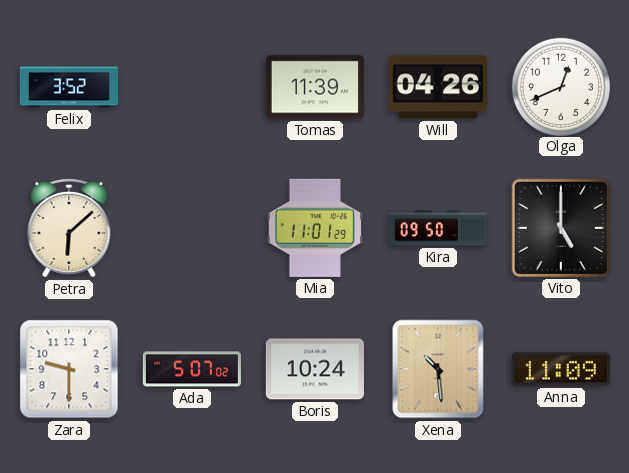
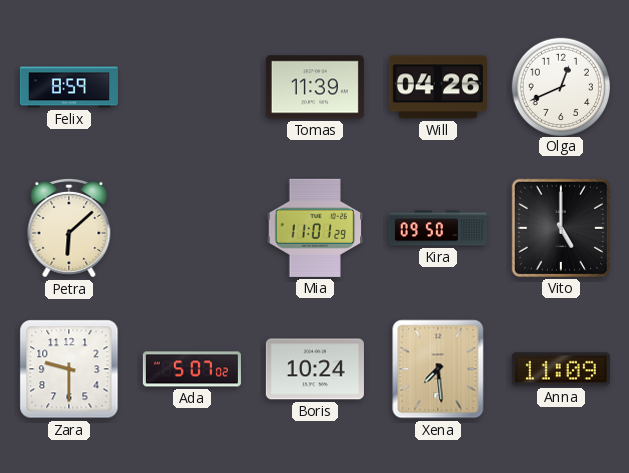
Felix: 3:52 -> 8:59
Xena: 10:29 -> 7:29
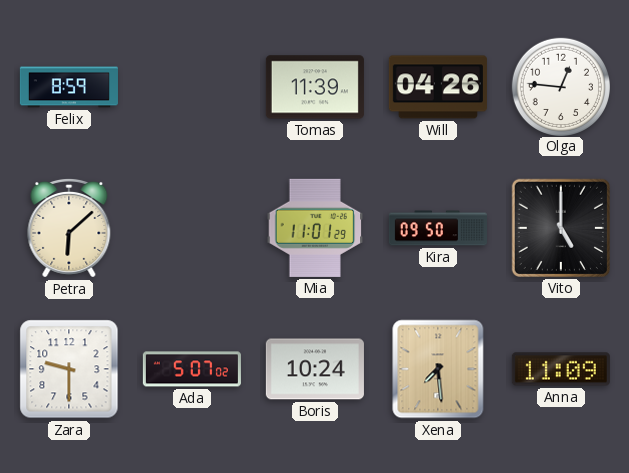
Olga: 12:41 -> 12:46
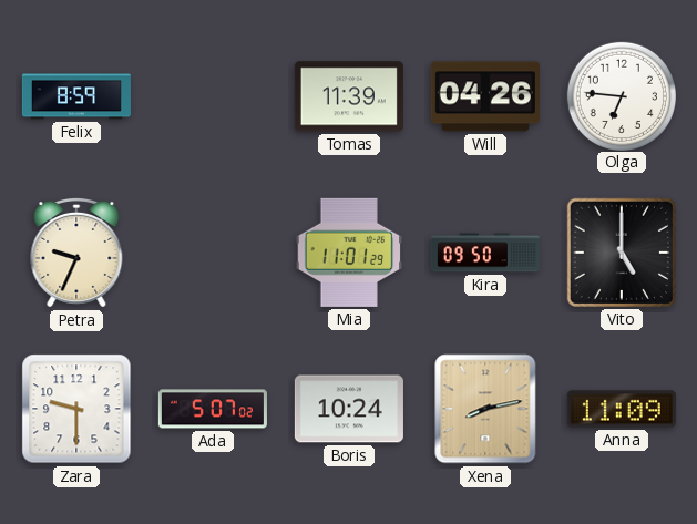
Olga: 12:46 -> 6:46
Petra: 6:08 -> 9:34
Xena: 7:29 -> 8:13
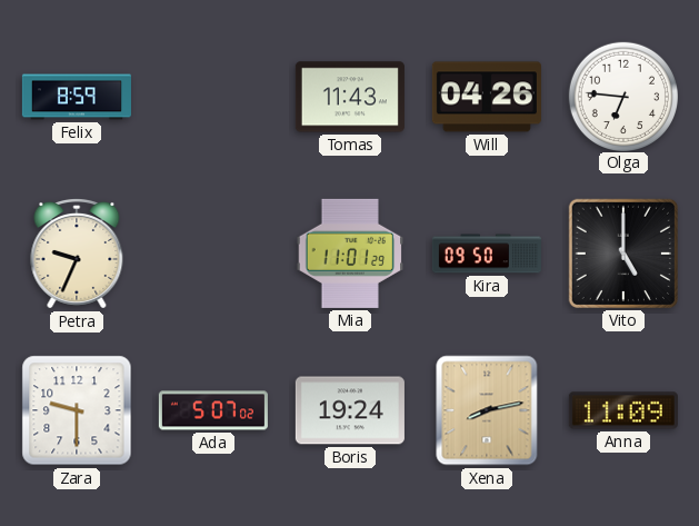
Tomas: 11:39 -> 11:43
Boris: 10:24 -> 19:24
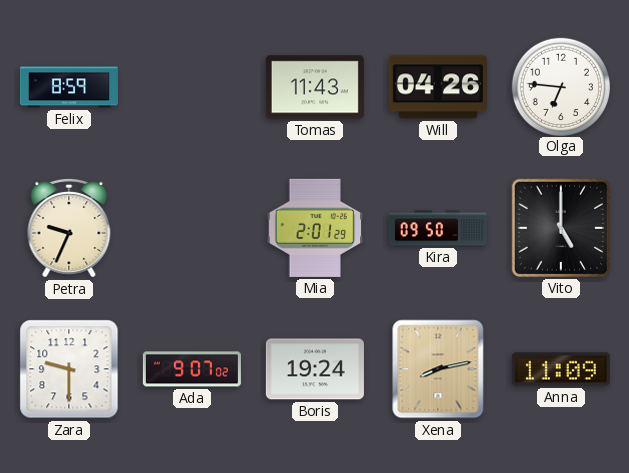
Mia: 11:01 -> 2:01
Ada: 5:07 -> 9:07
